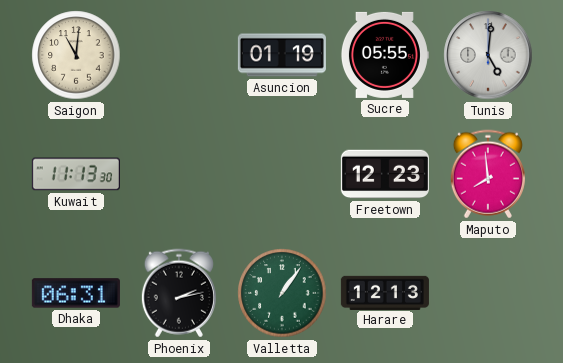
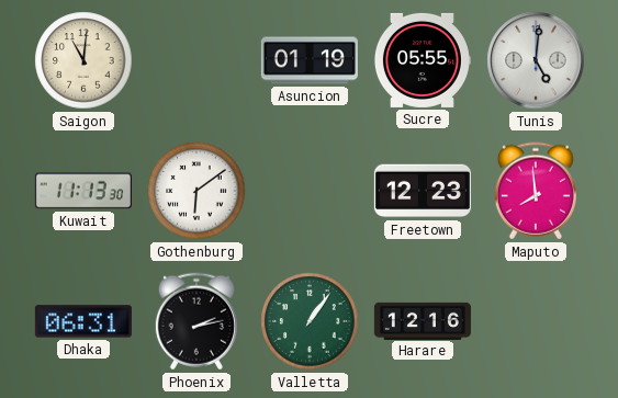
Gothenburg: none -> 6:09
Harare: 12:13 -> 12:16
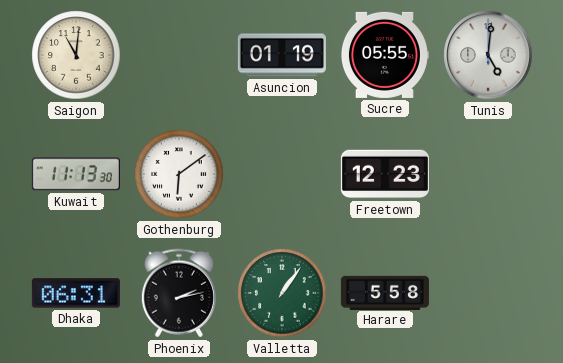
Maputo: 7:59 -> none
Harare: 12:16 -> 5:58
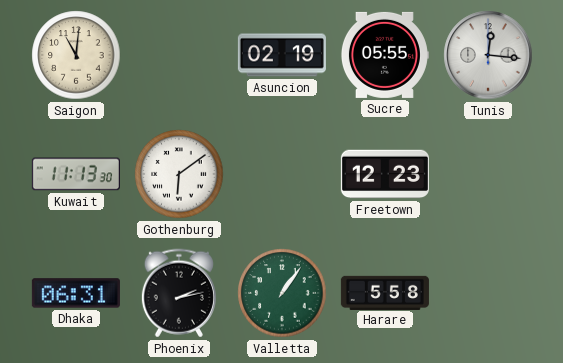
Asuncion: 01:19 -> 02:19
Tunis: 5:01 -> 12:16
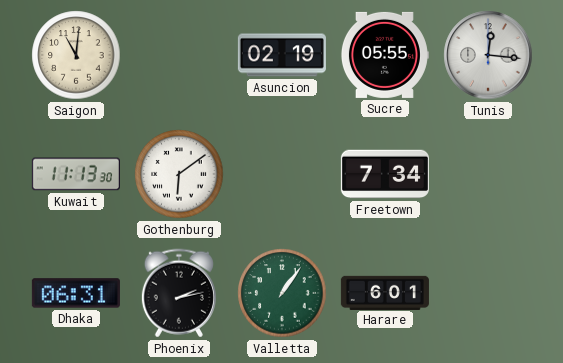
Freetown: 12:23 -> 7:34
Harare: 5:58 -> 6:01
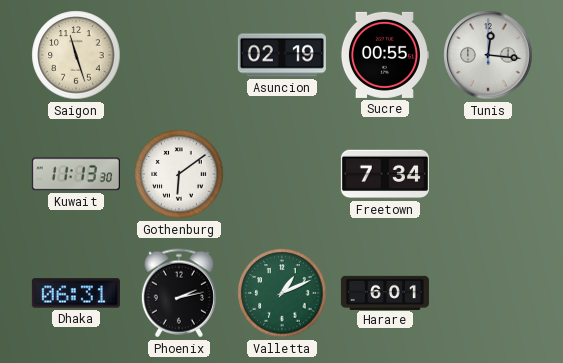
Saigon: 11:01 -> 11:27
Sucre: 05:55 -> 00:55
Valletta: 1:06 -> 1:11
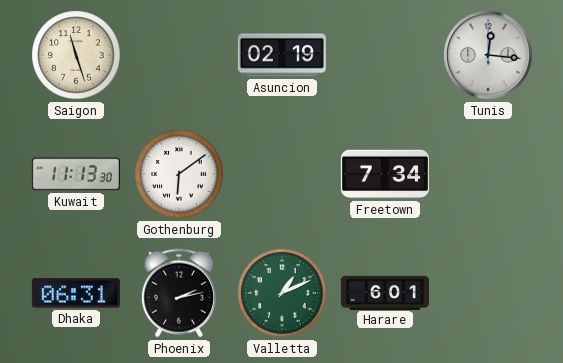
Sucre: 00:55 -> none
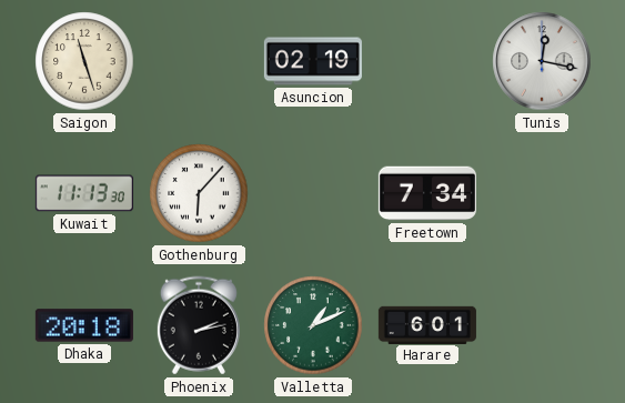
Tunis: 12:16 -> 12:17
Gothenburg: 6:09 -> 6:07
Dhaka: 06:31 -> 20:18
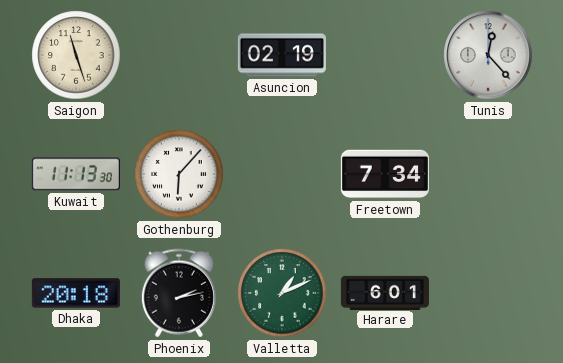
Tunis: 12:17 -> 12:23
